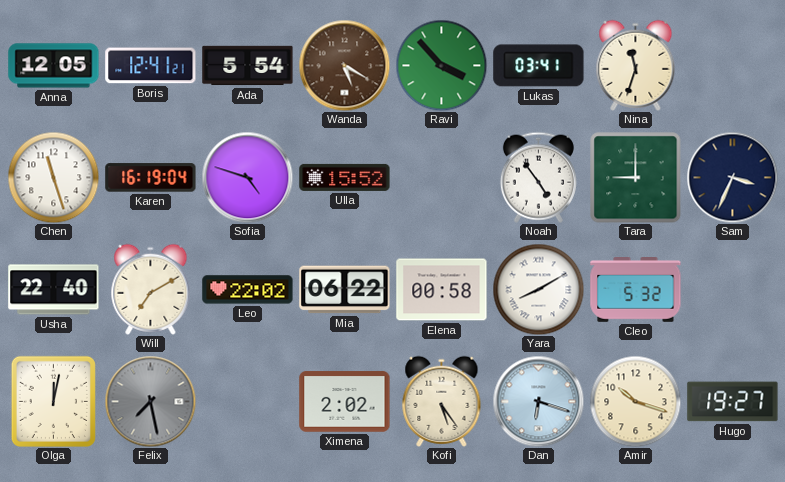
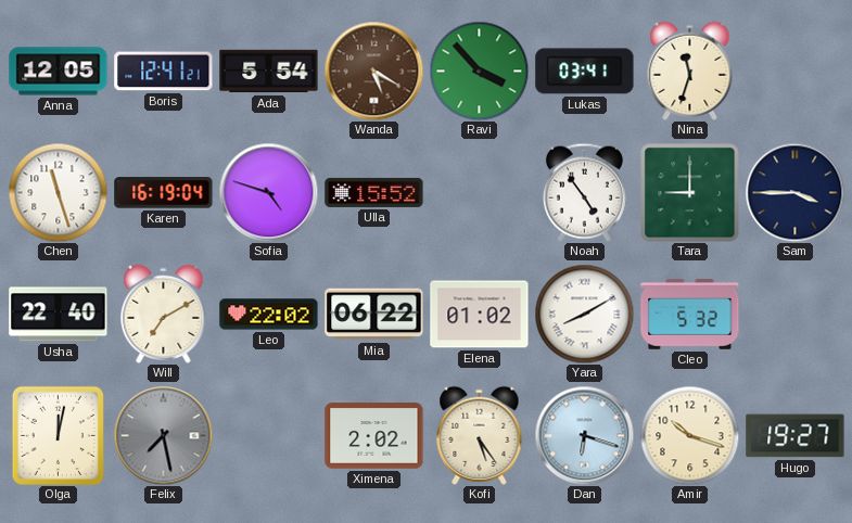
Sam: 3:34 -> 3:45
Elena: 00:58 -> 01:02
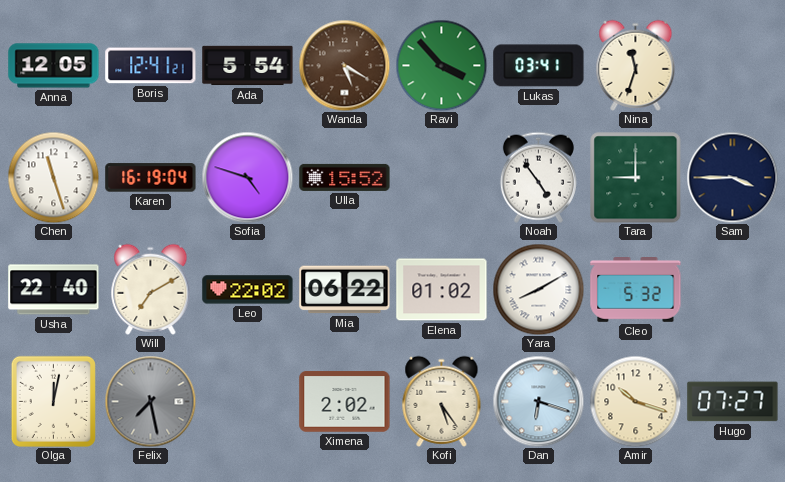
Hugo: 19:27 -> 07:27
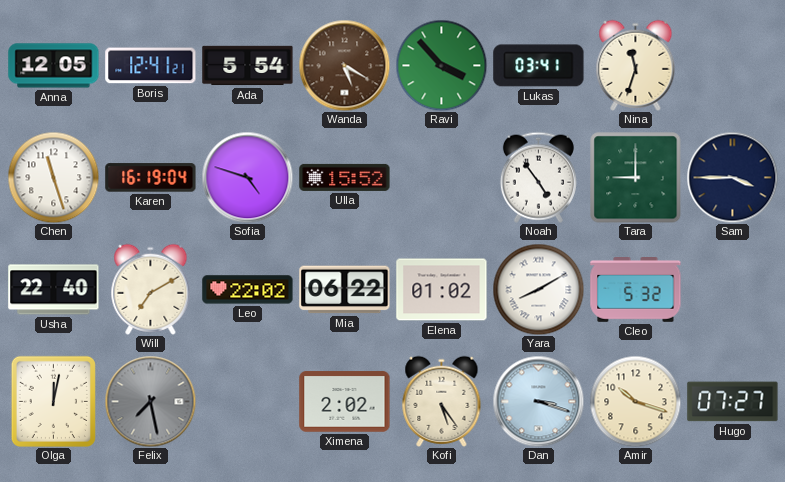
Dan: 6:18 -> 3:18
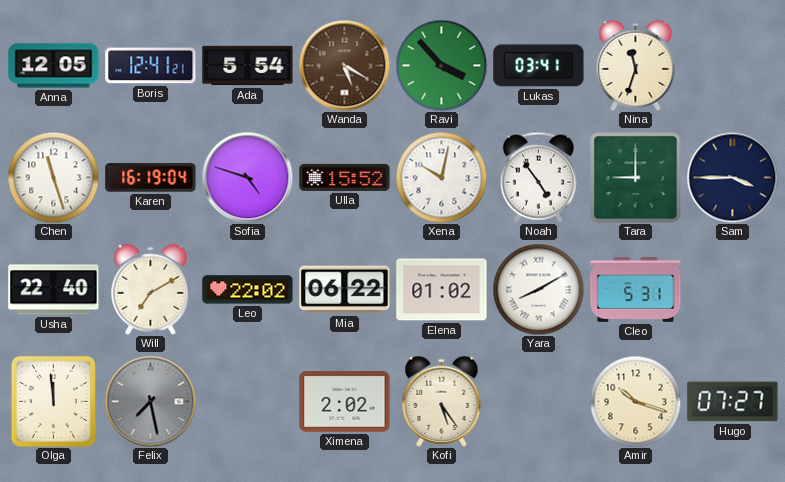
Xena: none -> 10:02
Cleo: 5:32 -> 5:31
Olga: 12:02 -> 11:59
Dan: 3:18 -> none
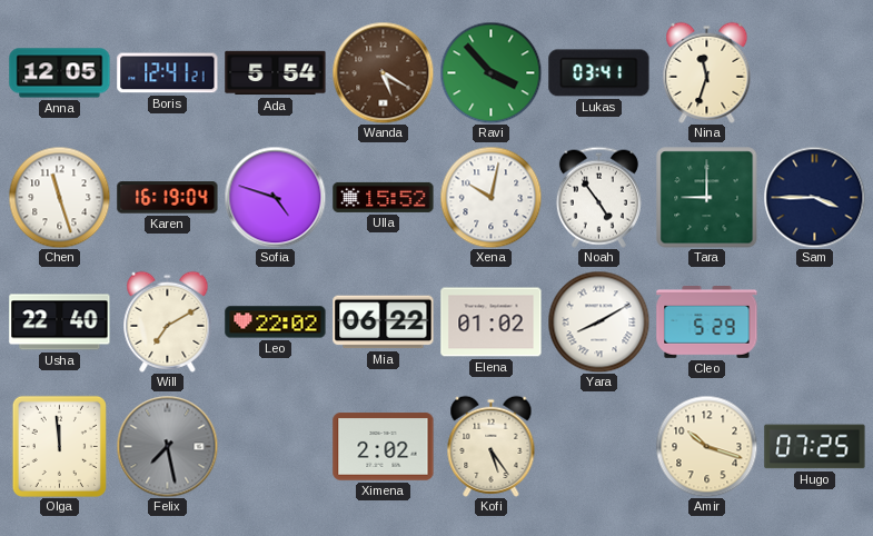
Cleo: 5:31 -> 5:29
Hugo: 07:27 -> 07:25
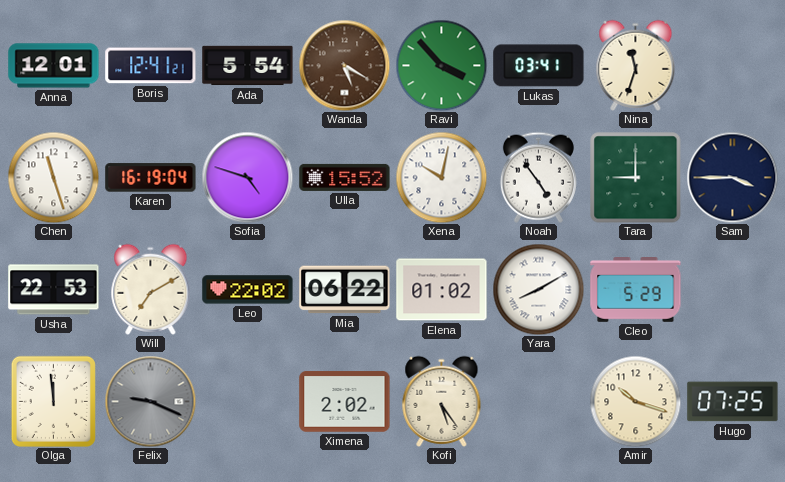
Anna: 12:05 -> 12:01
Usha: 22:40 -> 22:53
Felix: 7:28 -> 9:19
